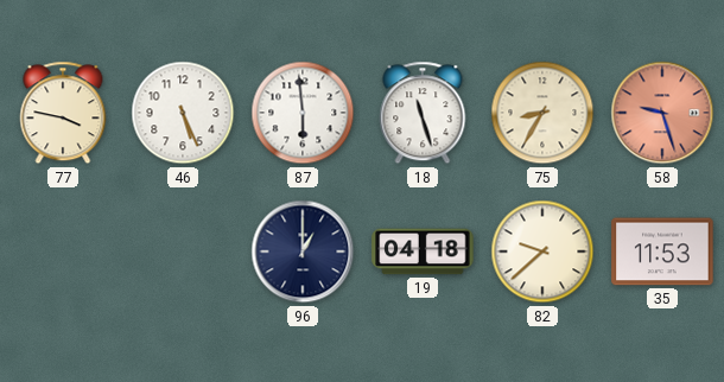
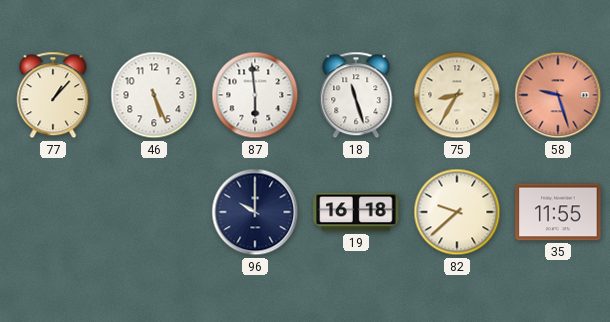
77: 3:47 -> 1:07
96: 1:00 -> 10:00
19: 04:18 -> 16:18
35: 11:53 -> 11:55
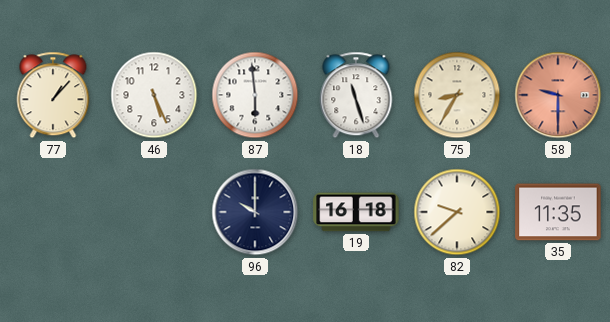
58: 9:27 -> 9:30
35: 11:55 -> 11:35
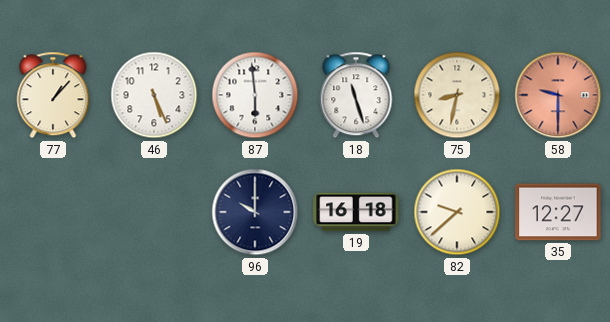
75: 8:35 -> 8:32
35: 11:35 -> 12:27
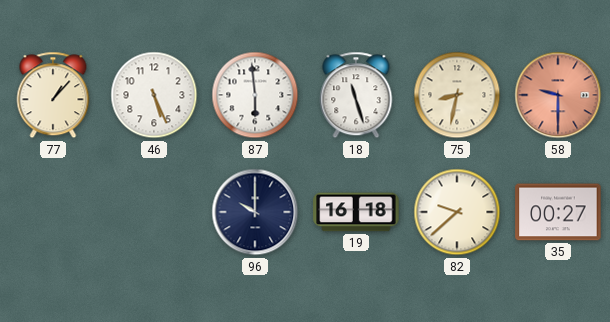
35: 12:27 -> 00:27
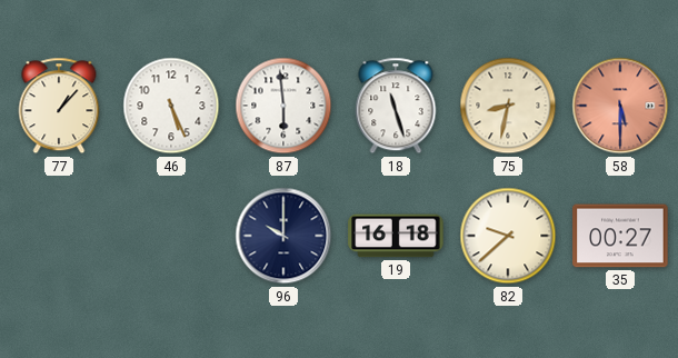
58: 9:30 -> 5:30
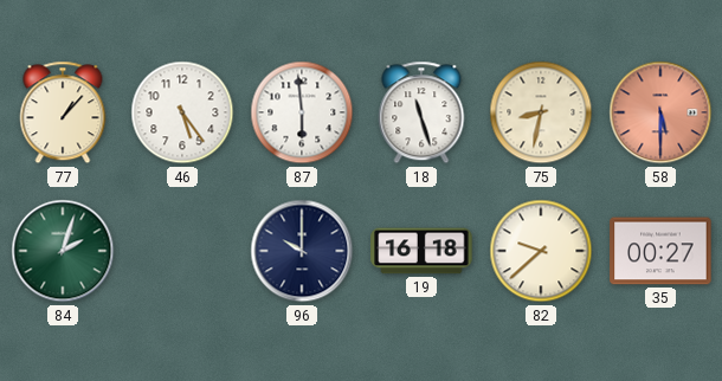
46: 5:26 -> 5:24
84: none -> 2:03
